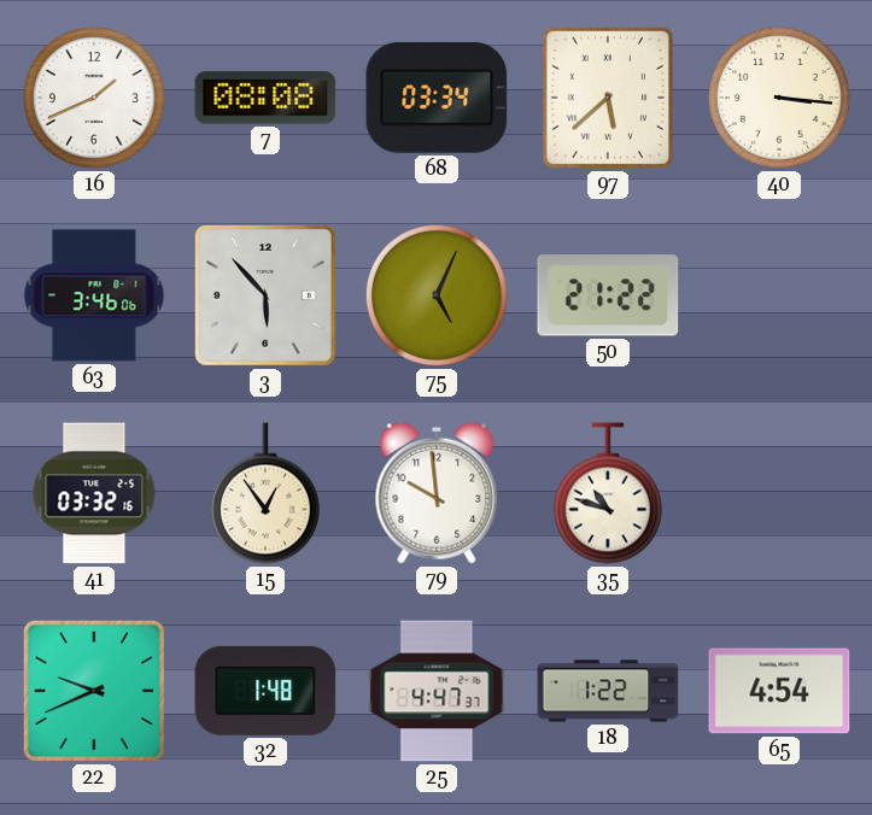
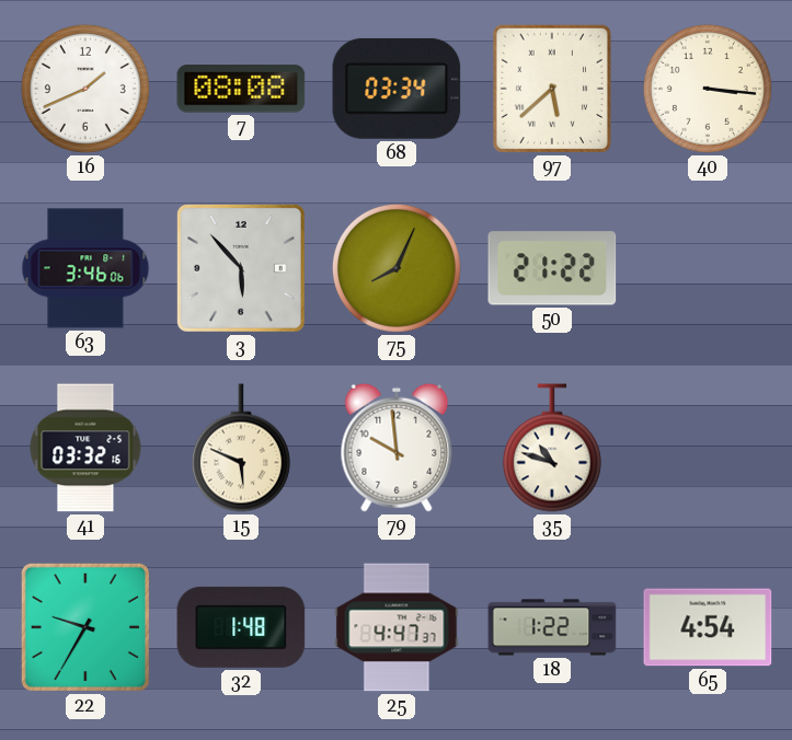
75: 5:04 -> 8:04
15: 12:54 -> 5:49
22: 9:41 -> 9:35
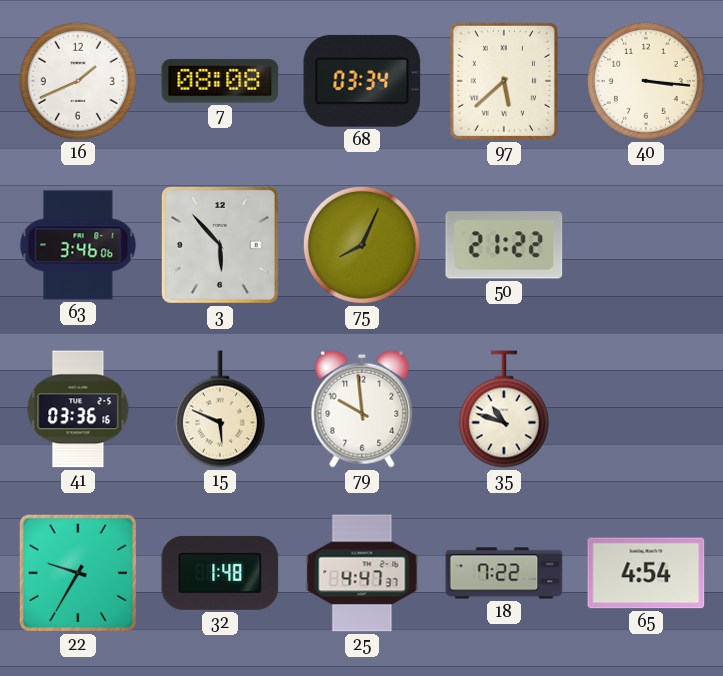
41: 03:32 -> 03:36
18: 1:22 -> 7:22
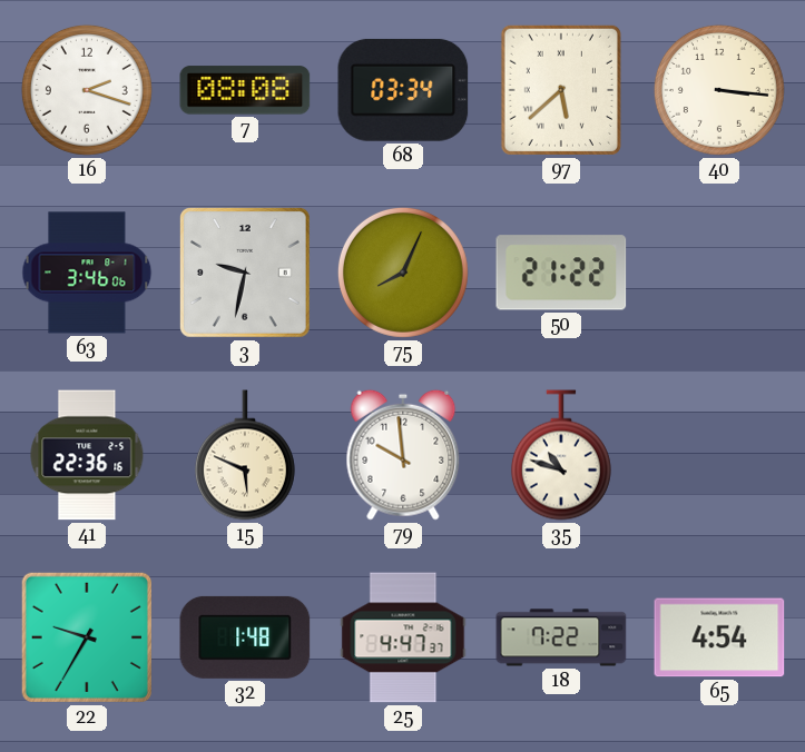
16: 1:41 -> 2:18
3: 5:53 -> 9:32
41: 03:36 -> 22:36
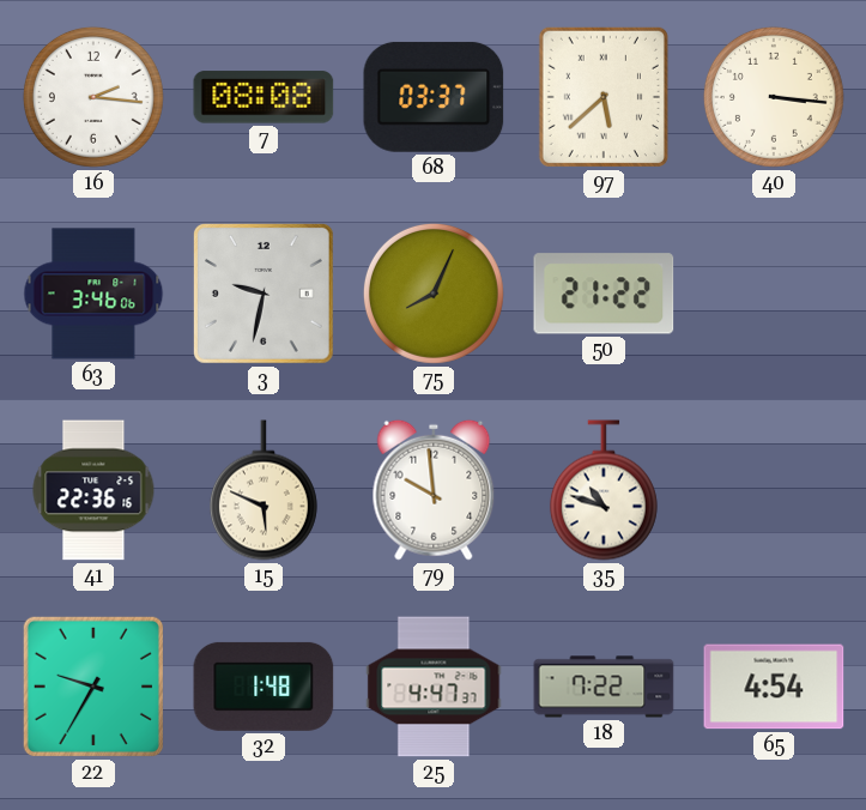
16: 2:18 -> 2:16
68: 03:34 -> 03:37
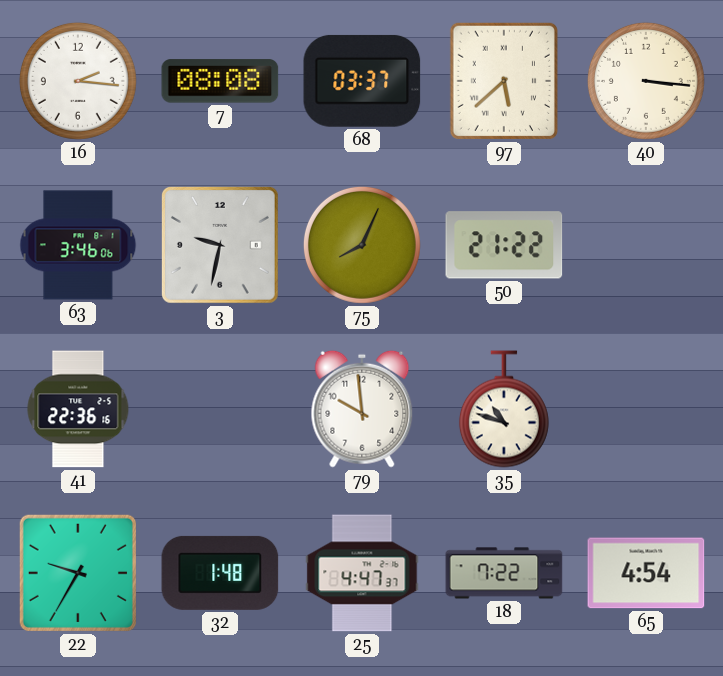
15: 5:49 -> none
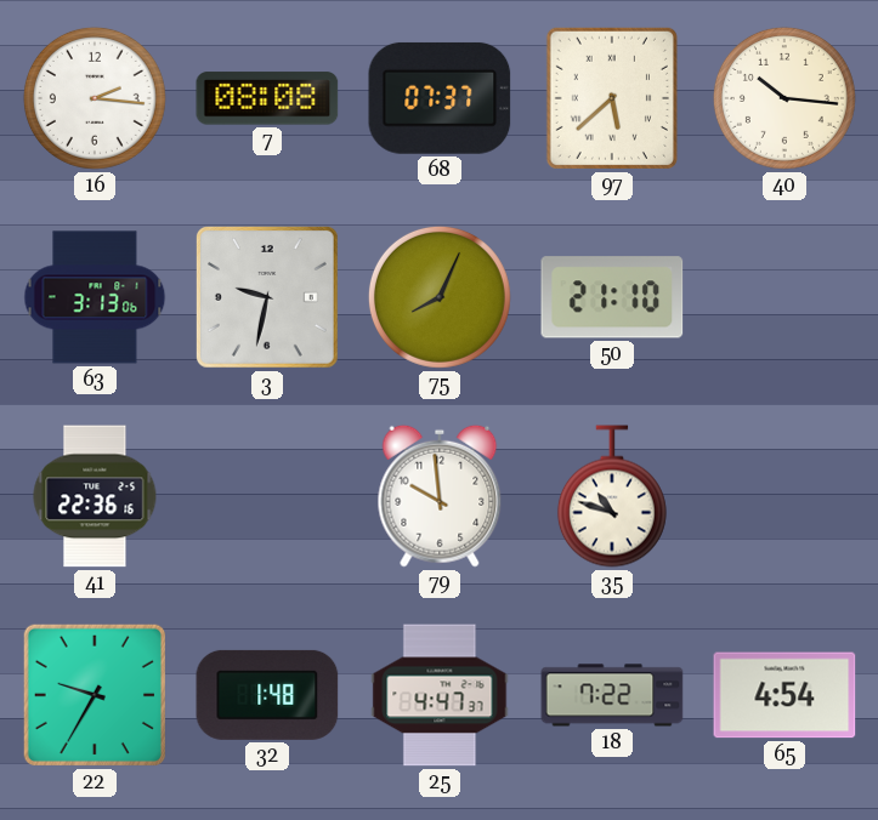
68: 03:37 -> 07:37
40: 3:16 -> 10:16
63: 3:46 -> 3:13
50: 21:22 -> 21:10
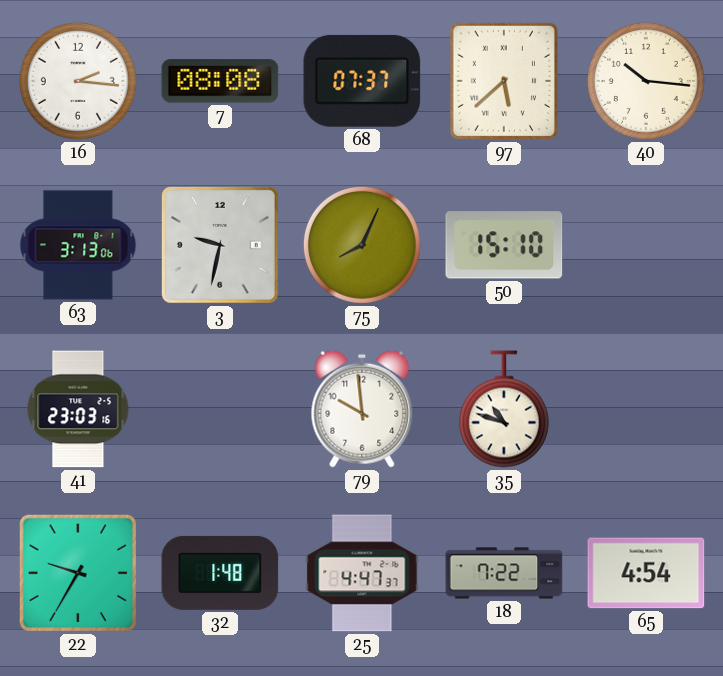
50: 21:10 -> 15:10
41: 22:36 -> 23:03
